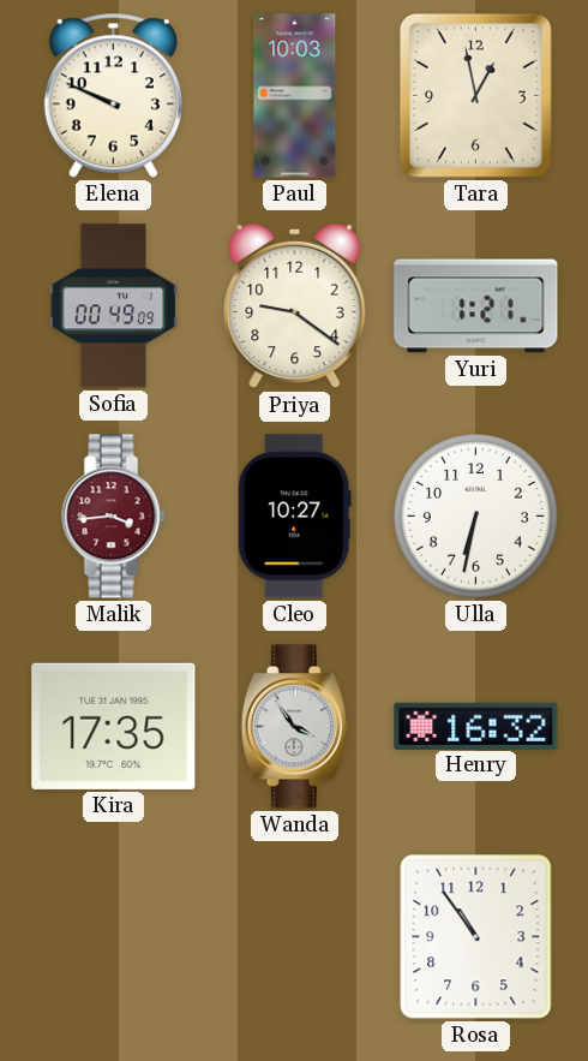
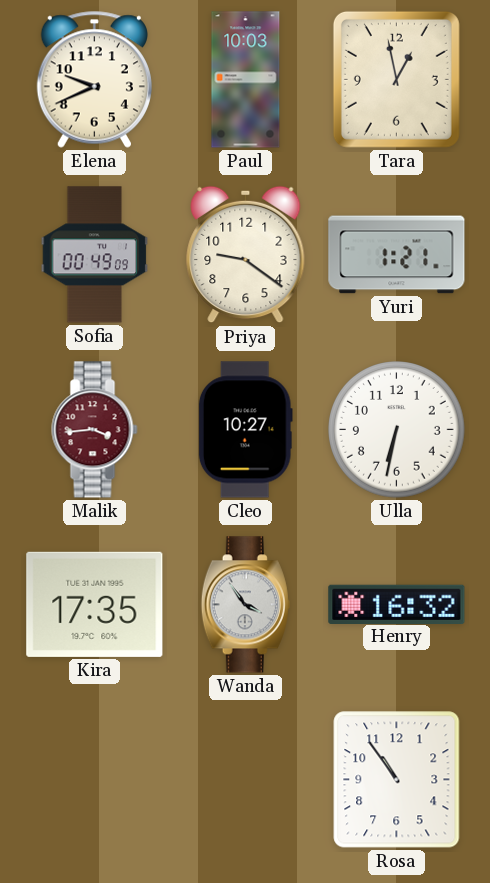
Elena: 9:49 -> 9:41
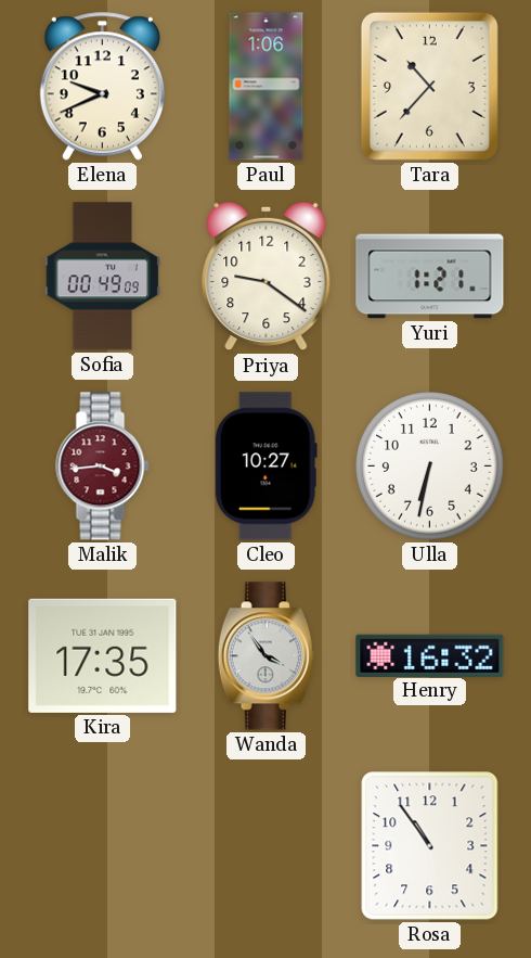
Paul: 10:03 -> 1:06
Tara: 12:58 -> 10:37
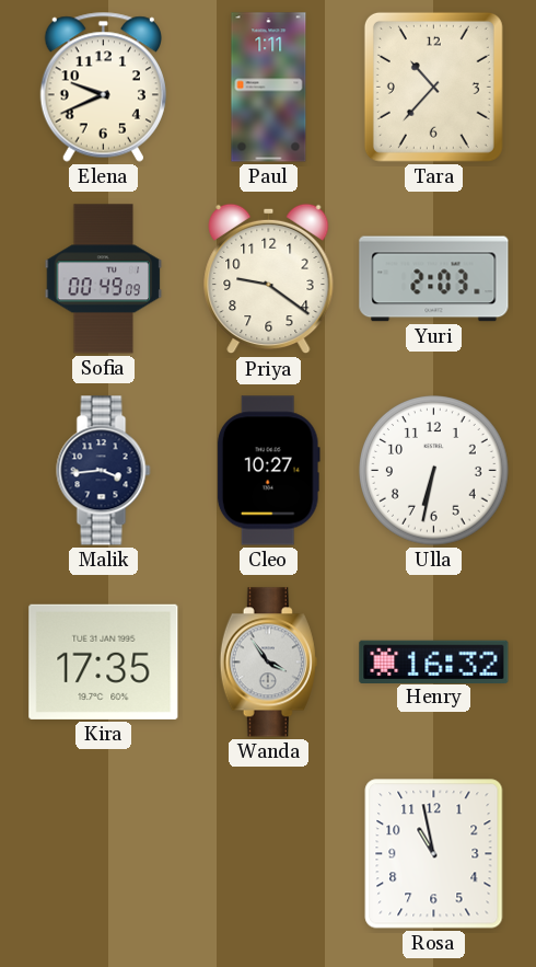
Paul: 1:06 -> 1:11
Yuri: 1:21 -> 2:03
Malik dial: burgundy -> navy
Rosa: 10:54 -> 10:58
